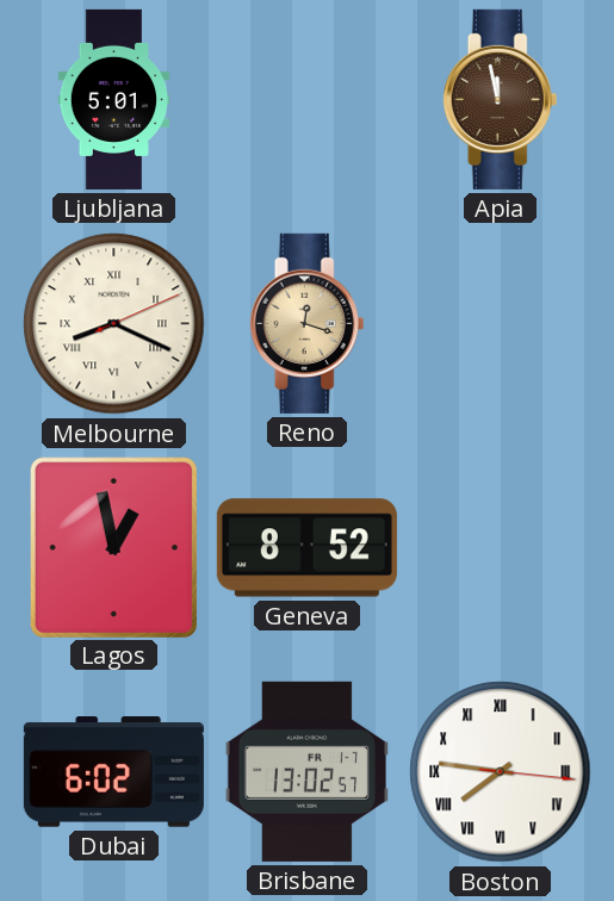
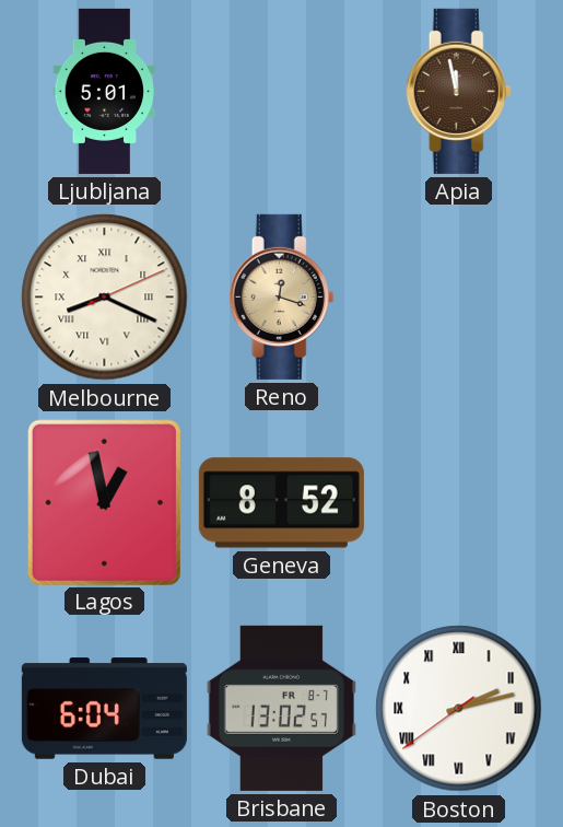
Dubai: 6:02 -> 6:04
Brisbane date: FR 1-7 -> FR 8-7
Boston: 7:46 -> 2:12
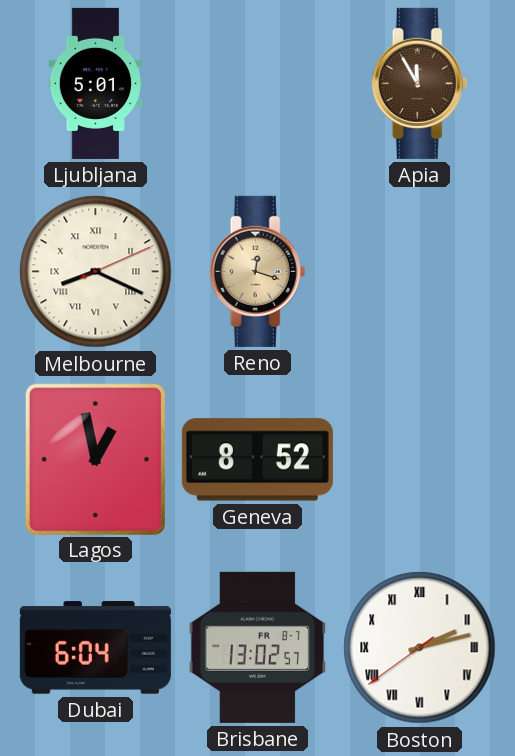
Apia: 11:58 -> 11:55
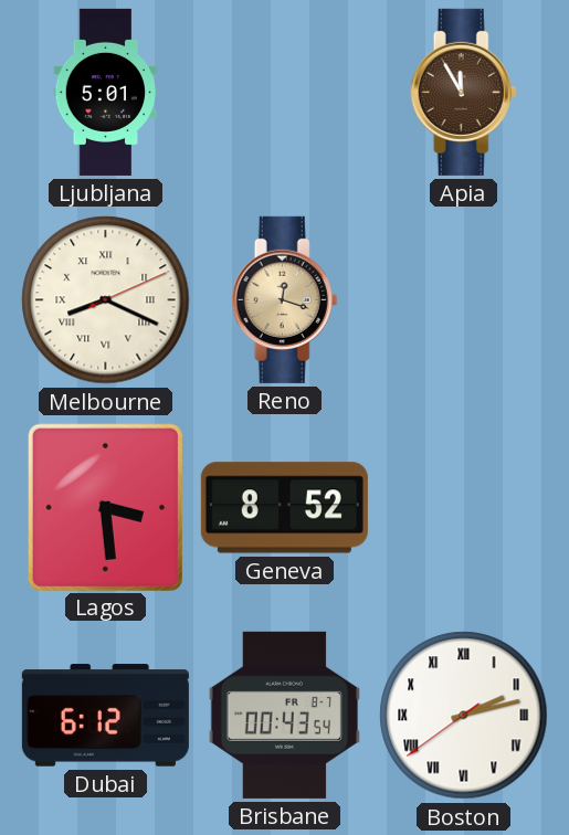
Lagos: 12:58 -> 3:29
Dubai: 6:04 -> 6:12
Brisbane: 13:02 -> 00:43
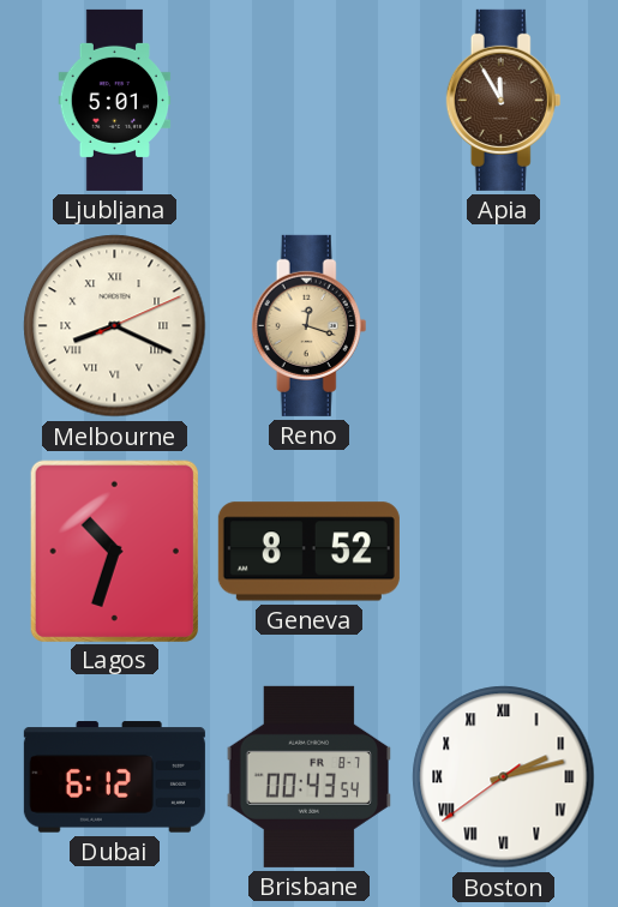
Lagos: 3:29 -> 10:33
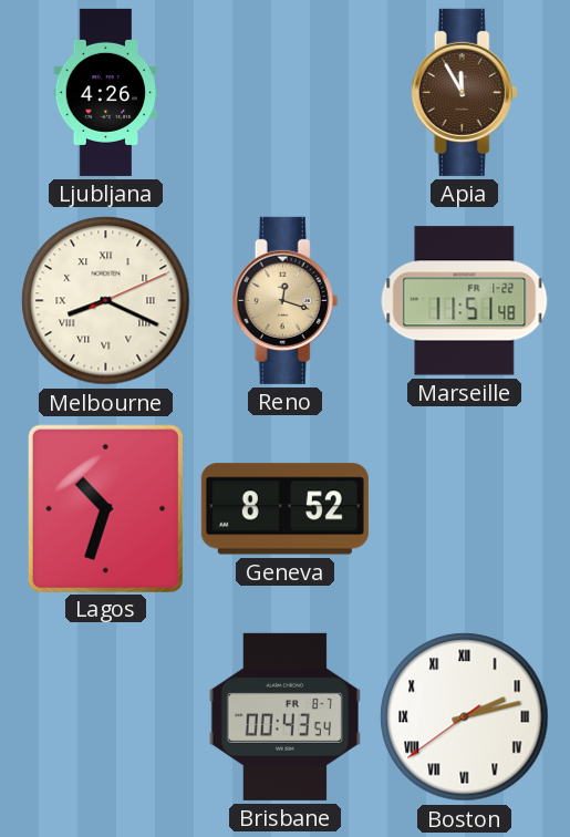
Ljubljana: 5:01 -> 4:26
Marseille: none -> 11:51
Dubai: 6:12 -> none
